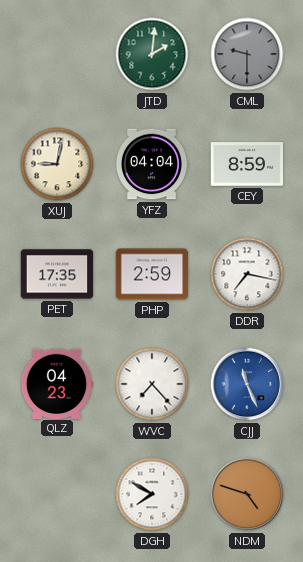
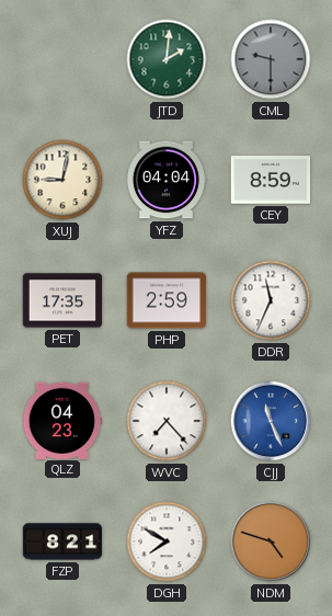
DDR: 7:17 -> 11:34
FZP: none -> 8:21
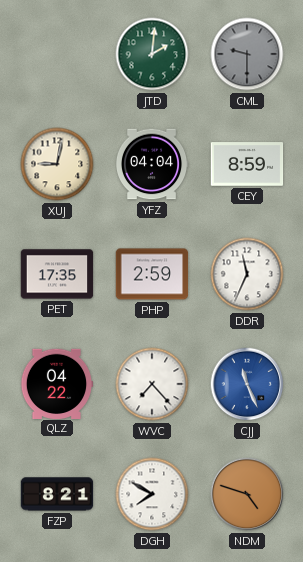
QLZ: 04:23 -> 04:22
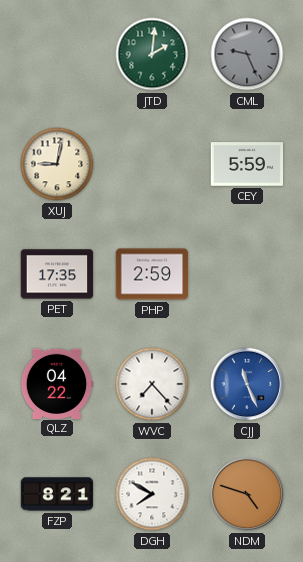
CML: 9:30 -> 9:26
YFZ: 04:04 -> none
CEY: 8:59 -> 5:59
DDR: 11:34 -> none
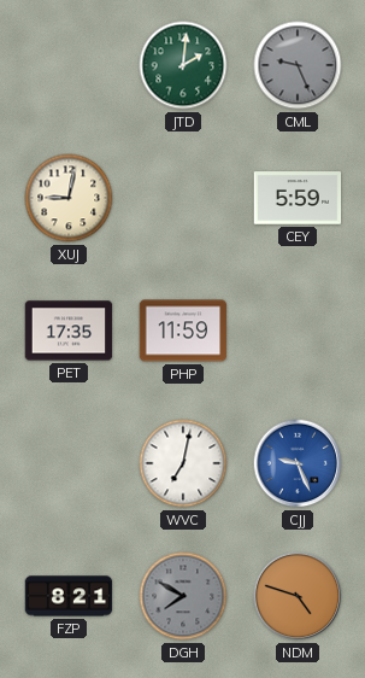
PHP: 2:59 -> 11:59
QLZ: 04:22 -> none
WVC: 7:23 -> 7:02
CJJ: 11:26 -> 9:26
DGH dial: white -> grey
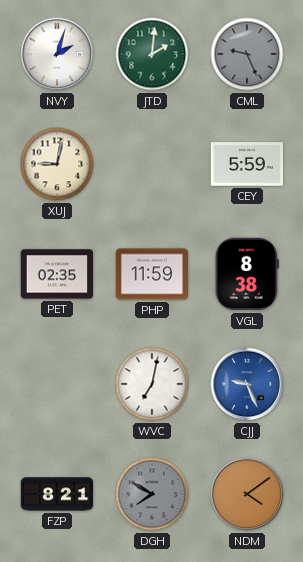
NVY: none -> 2:03
PET: 17:35 -> 02:35
VGL: none -> 8:38
NDM: 4:48 -> 4:09
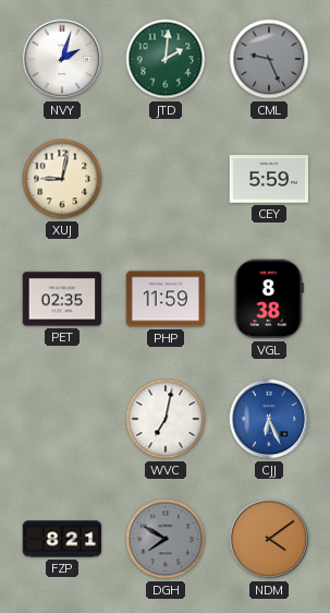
CJJ: 9:26 -> 6:26
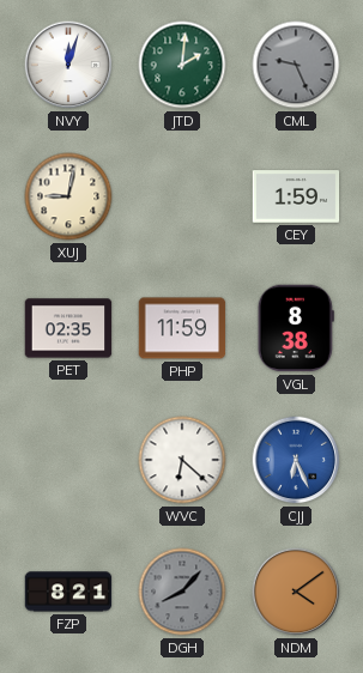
NVY: 2:03 -> 12:03
CEY: 5:59 -> 1:59
WVC: 7:02 -> 6:22
DGH: 7:50 -> 8:07
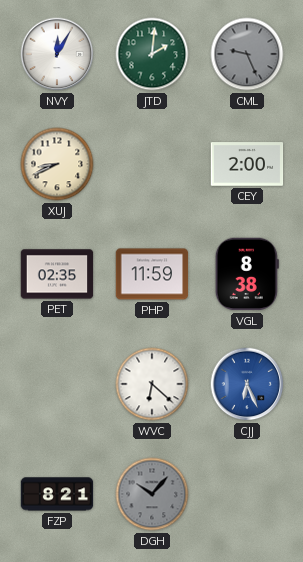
NVY: 12:03 -> 12:05
XUJ: 9:02 -> 8:41
CEY: 1:59 -> 2:00
DGH: 8:07 -> 10:07
NDM: 4:09 -> none
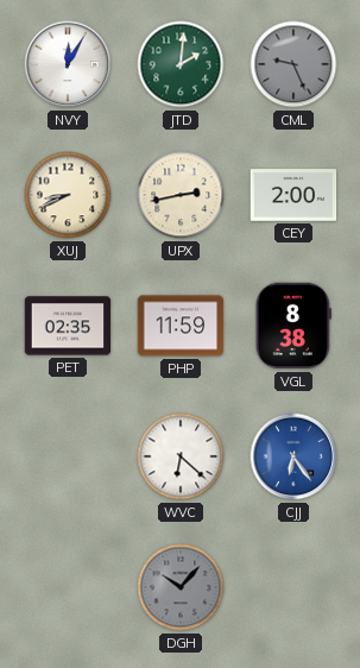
UPX: none -> 2:43
CJJ: 6:26 -> 6:24
FZP: 8:21 -> none
